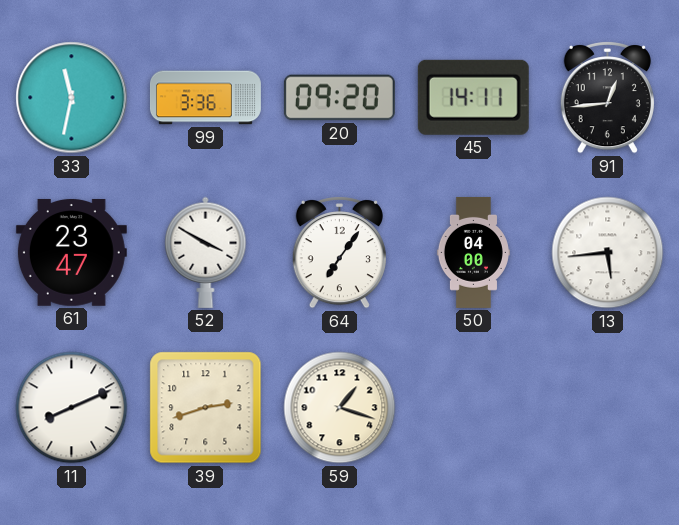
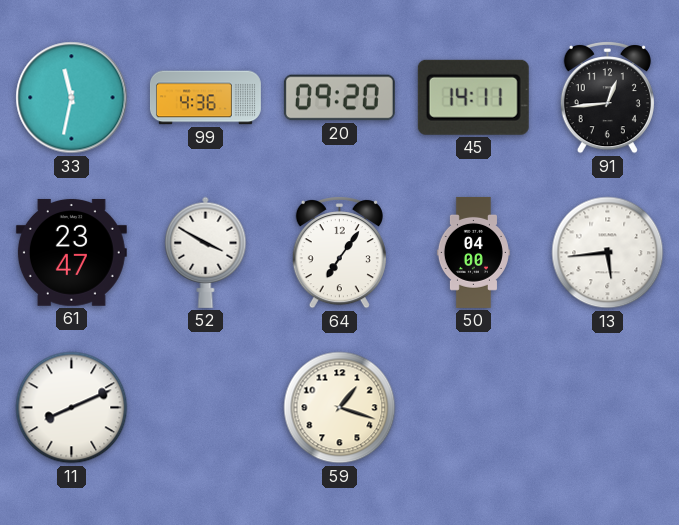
99: 3:36 -> 4:36
39: 2:42 -> none
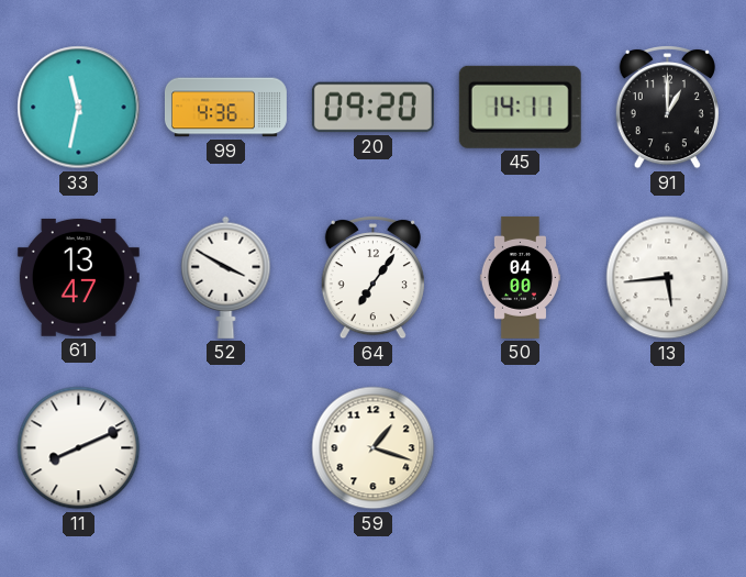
91: 12:44 -> 1:00
61: 23:47 -> 13:47
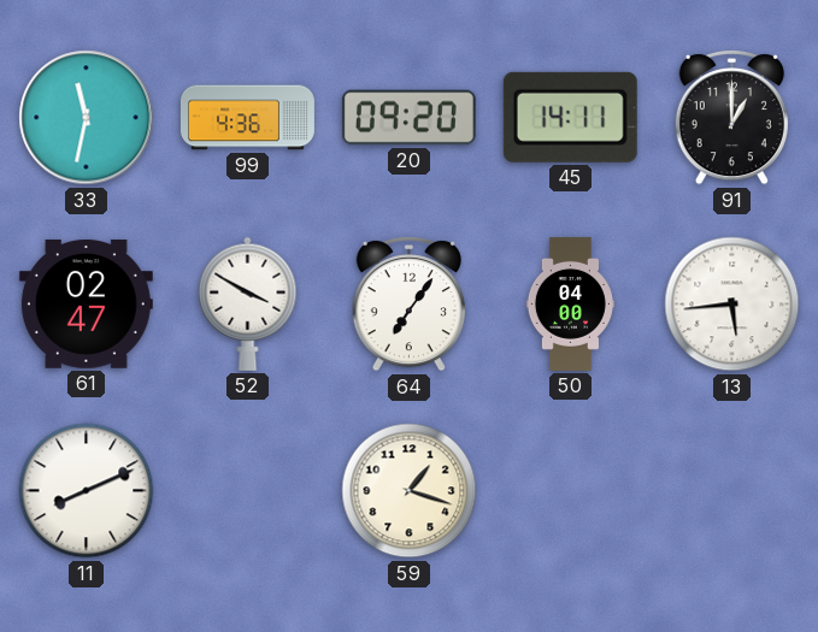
61: 13:47 -> 02:47
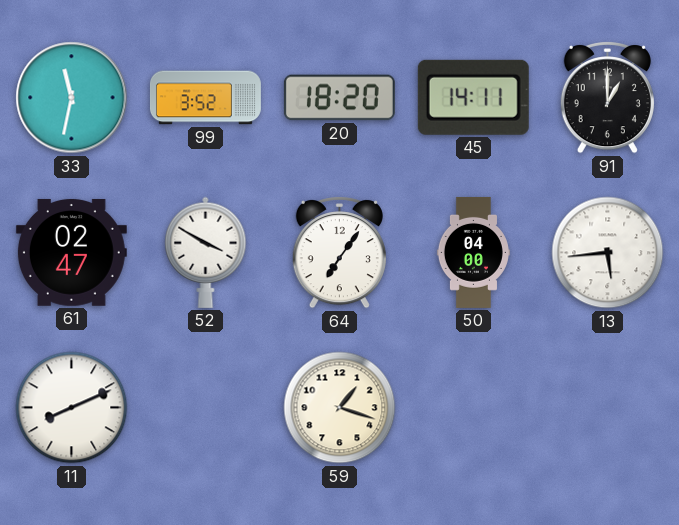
99: 4:36 -> 3:52
20: 09:20 -> 18:20
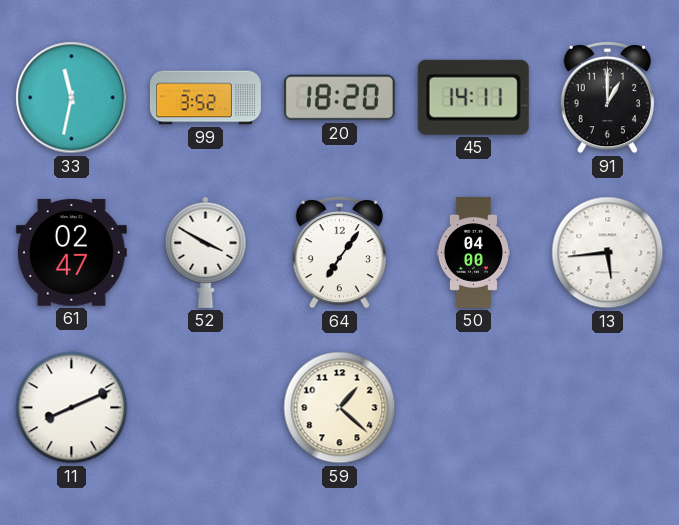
59: 1:18 -> 1:22
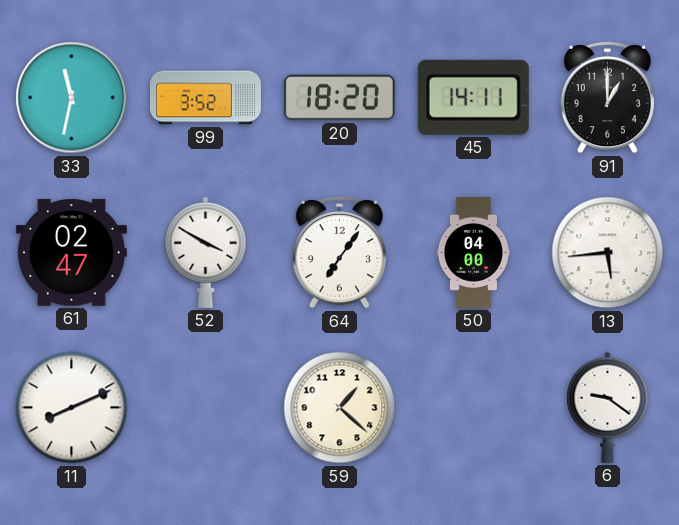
6: none -> 9:21
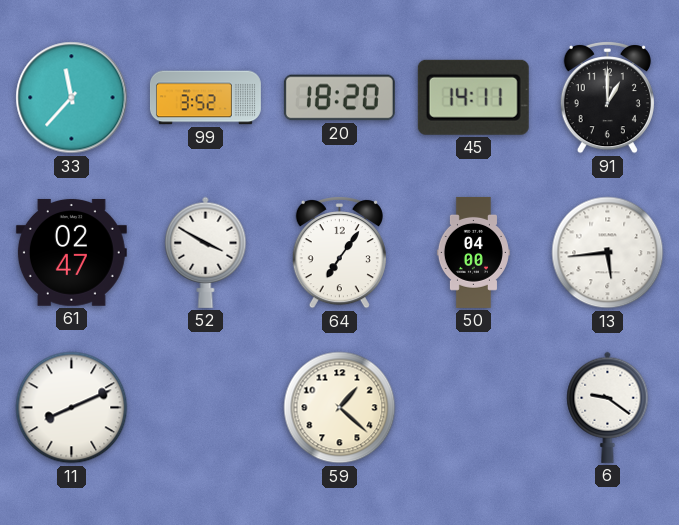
33: 11:32 -> 11:37
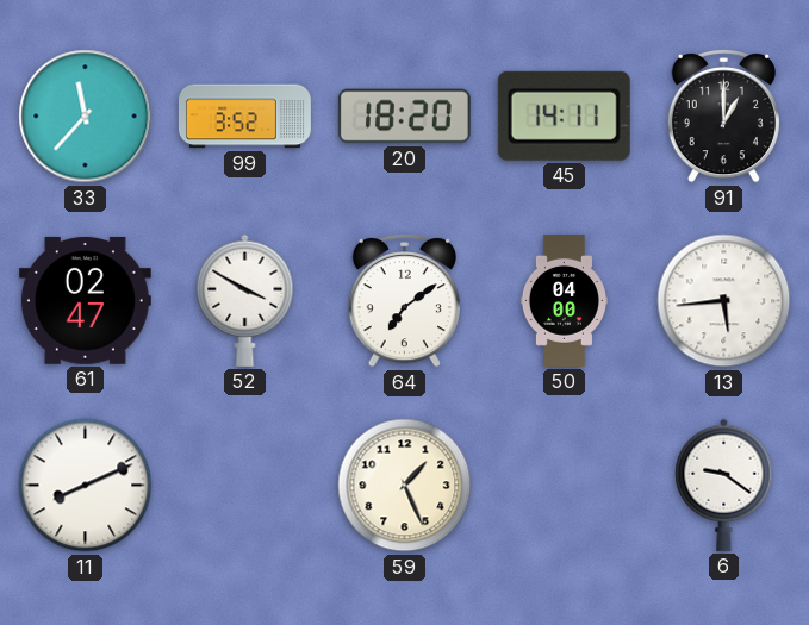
64: 7:06 -> 7:09
59: 1:22 -> 1:26
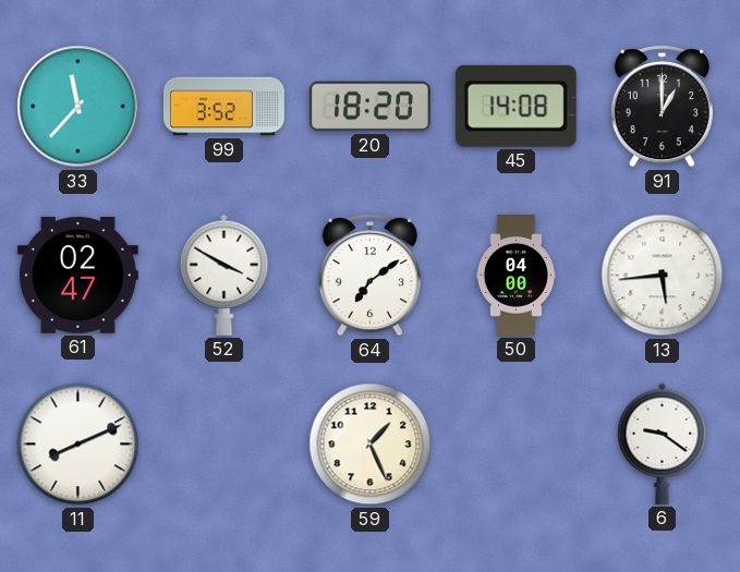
45: 14:11 -> 14:08
